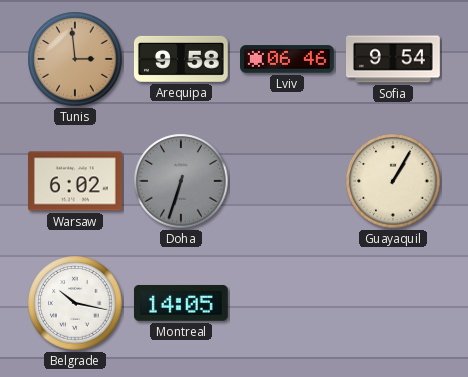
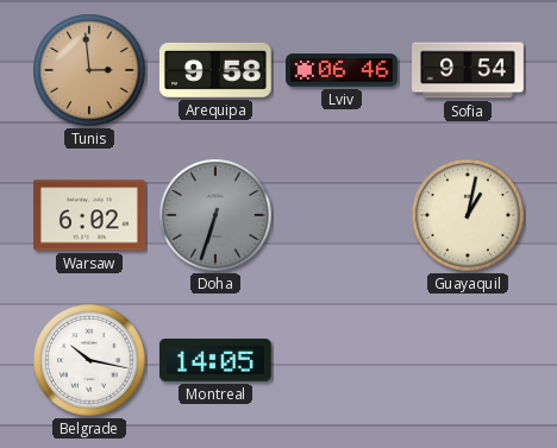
Guayaquil: 1:05 -> 1:02
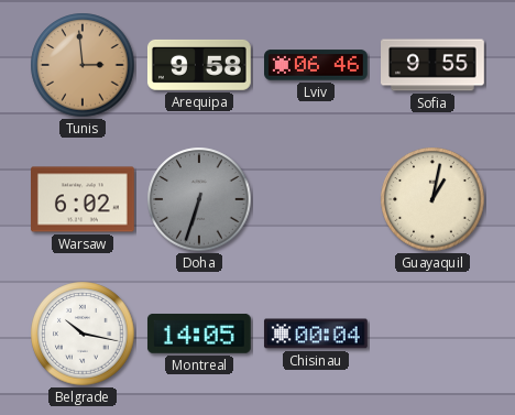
Sofia: 9:54 -> 9:55
Chisinau: none -> 00:04
